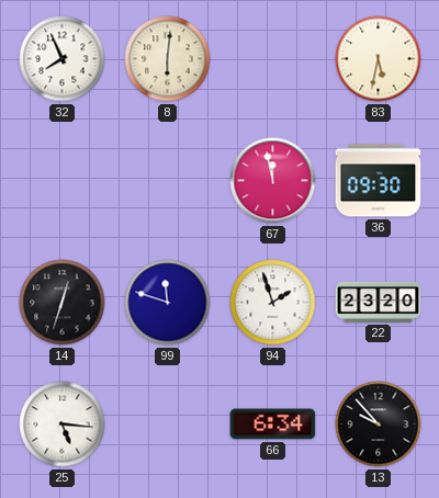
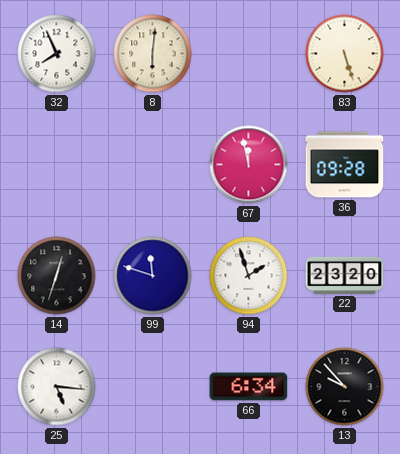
83: 5:32 -> 5:27
36: 09:30 -> 09:28
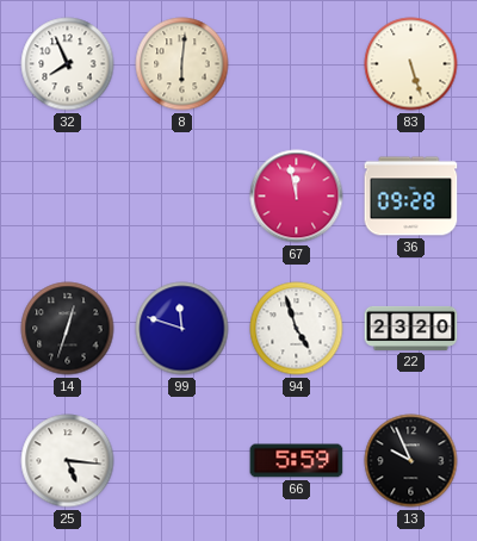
94: 1:57 -> 4:57
66: 6:34 -> 5:59
13: 9:53 -> 9:56
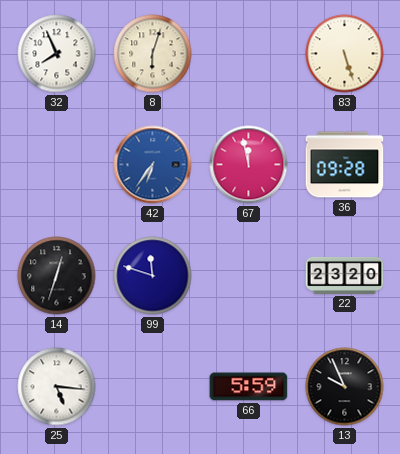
8: 6:01 -> 6:03
42: none -> 6:36
94: 4:57 -> none
